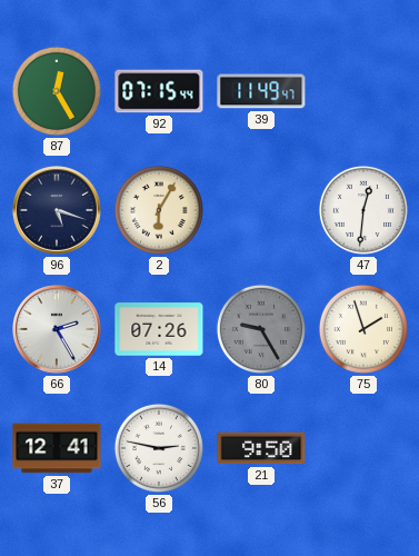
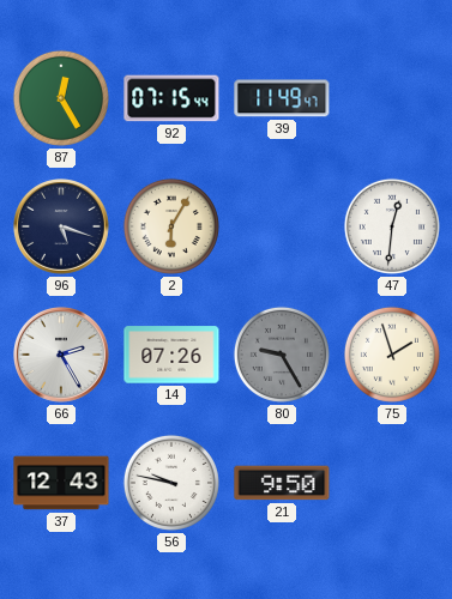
37: 12:41 -> 12:43
56: 2:47 -> 9:47
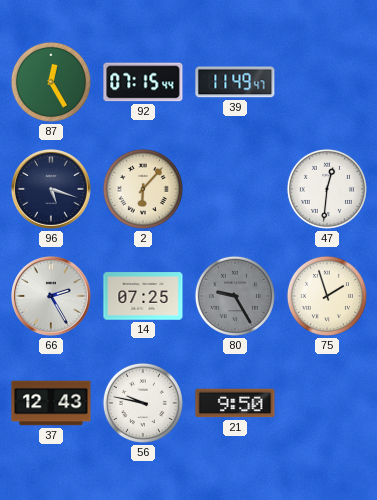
2: 6:05 -> 6:07
14: 07:26 -> 07:25
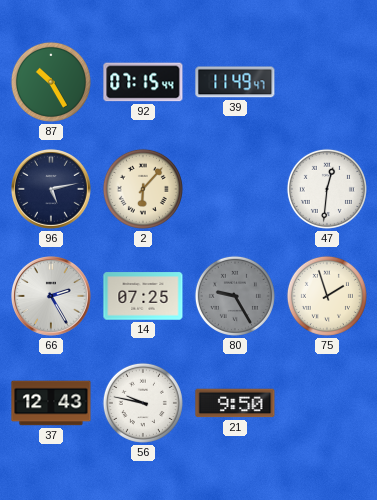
87: 12:25 -> 10:25
96: 5:18 -> 5:13
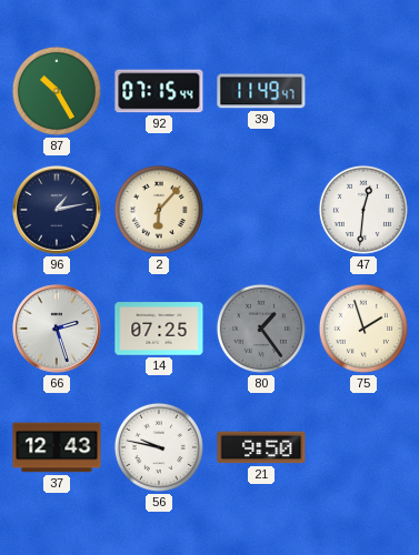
96: 5:13 -> 1:13
66: 2:25 -> 2:27
80: 9:25 -> 1:24
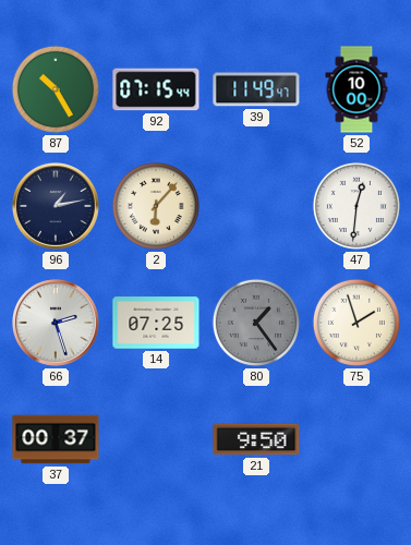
52: none -> 10:00
37: 12:43 -> 00:37
56: 9:47 -> none
